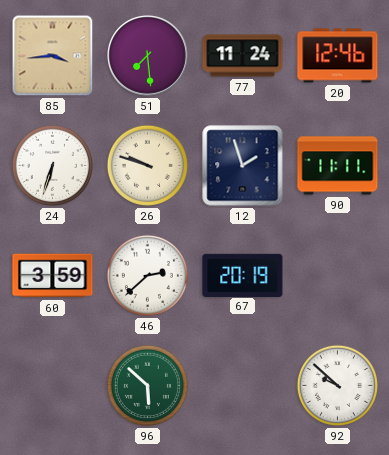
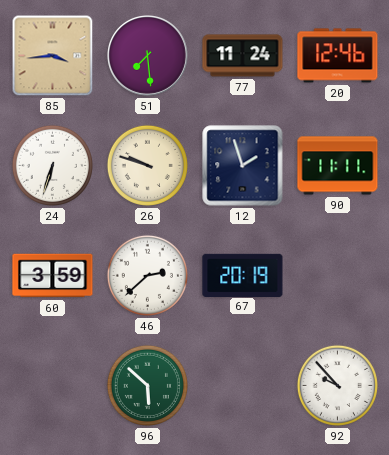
92: 9:52 -> 9:53
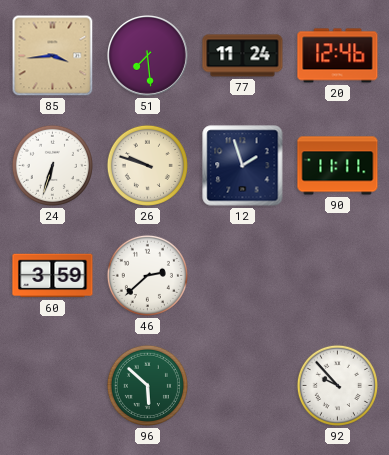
67: 20:19 -> none
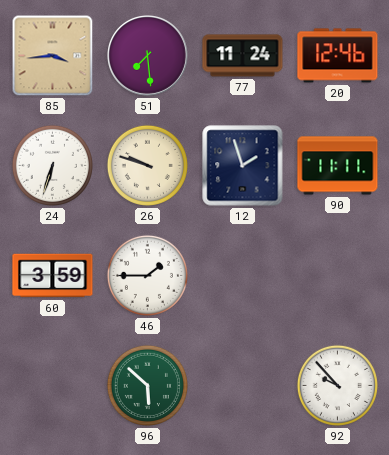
46: 2:38 -> 1:45
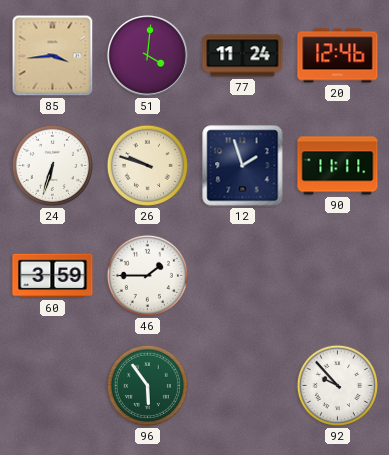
51: 7:29 -> 4:01
96: 5:52 -> 5:54
